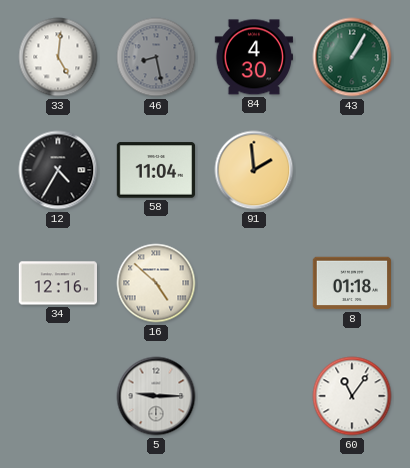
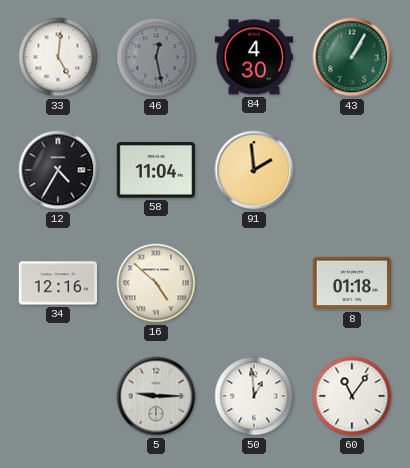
46: 8:28 -> 12:28
50: none -> 12:59
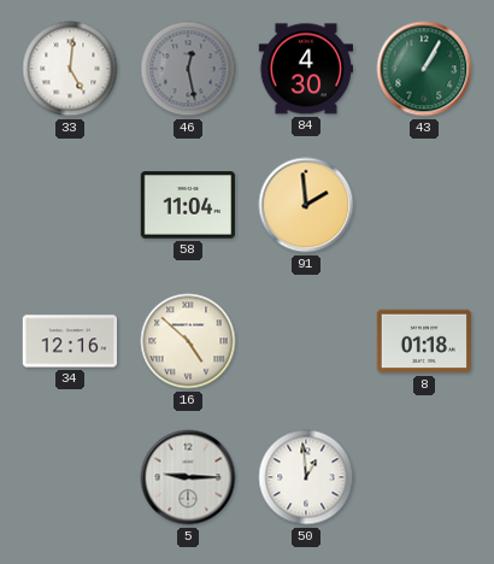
12: 4:35 -> none
60: 11:06 -> none
